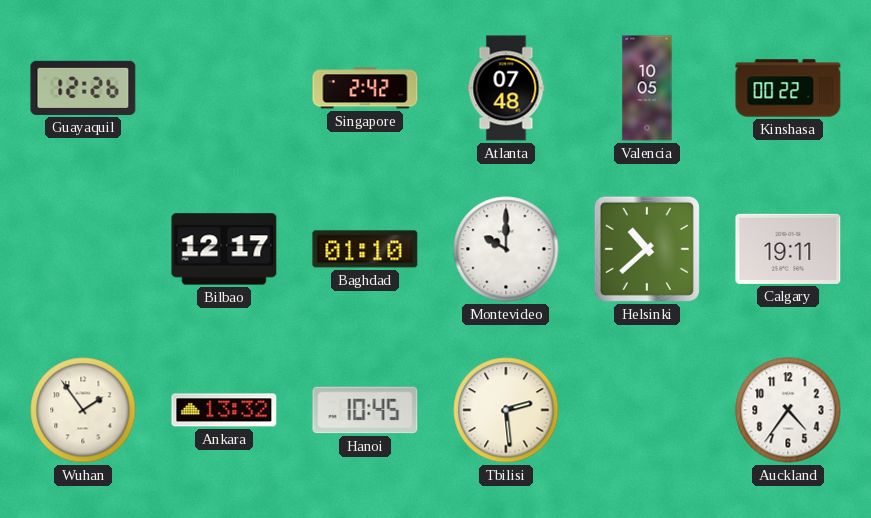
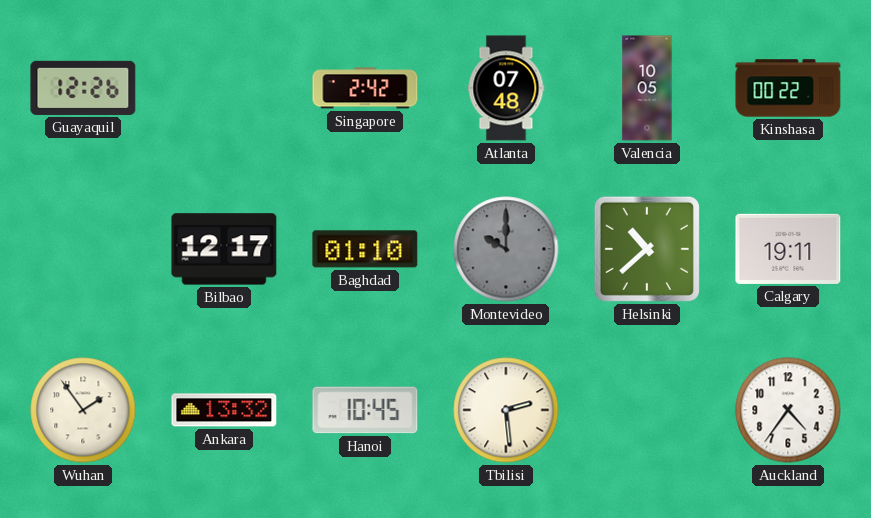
Montevideo dial: white -> grey
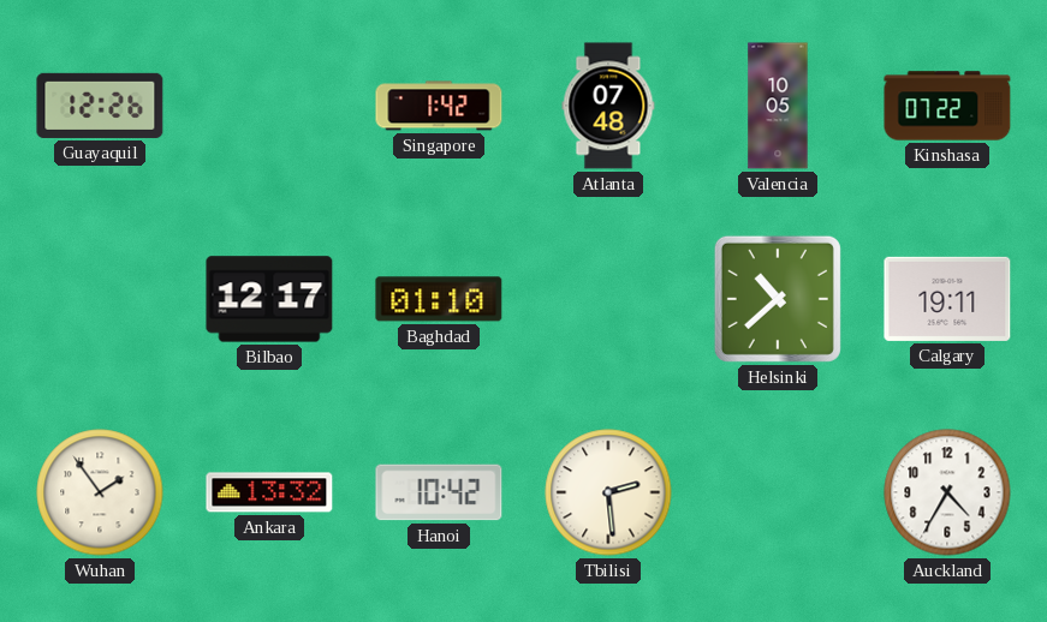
Singapore: 2:42 -> 1:42
Kinshasa: 00:22 -> 07:22
Montevideo: 10:00 -> none
Hanoi: 10:45 -> 10:42
Auckland: 4:36 -> 4:35
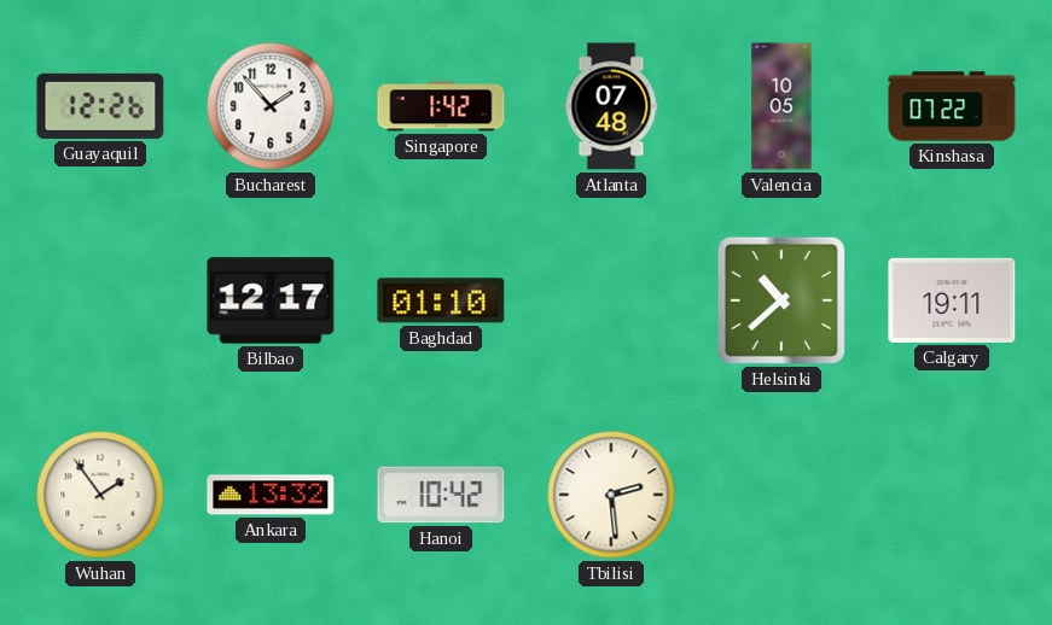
Bucharest: none -> 1:53
Auckland: 4:35 -> none
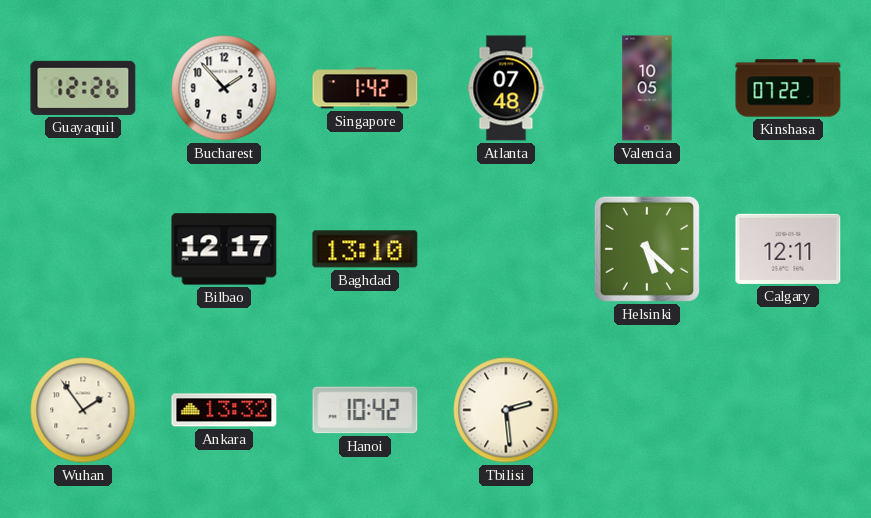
Baghdad: 01:10 -> 13:10
Helsinki: 10:38 -> 5:22
Calgary: 19:11 -> 12:11
